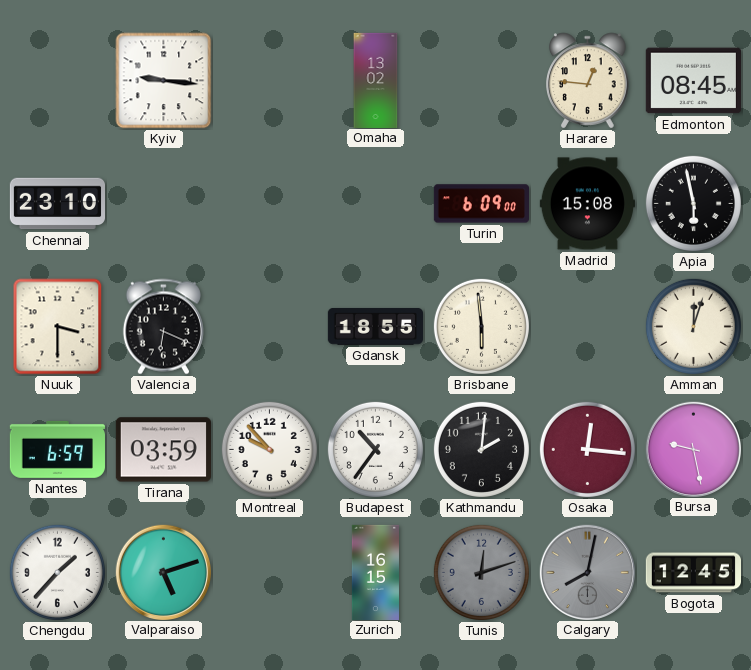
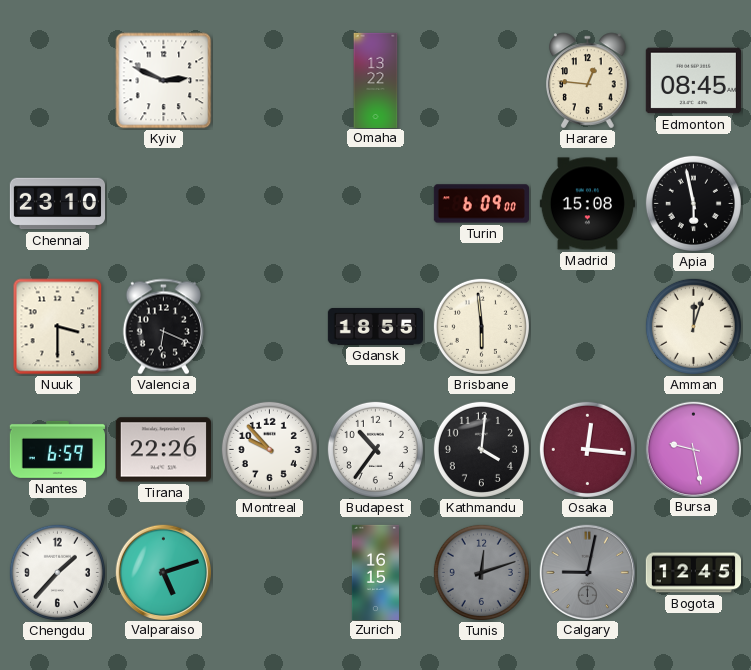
Kyiv: 9:16 -> 2:49
Omaha: 13:02 -> 13:22
Tirana: 03:59 -> 22:26
Kathmandu: 2:01 -> 4:01
Calgary: 8:02 -> 9:02
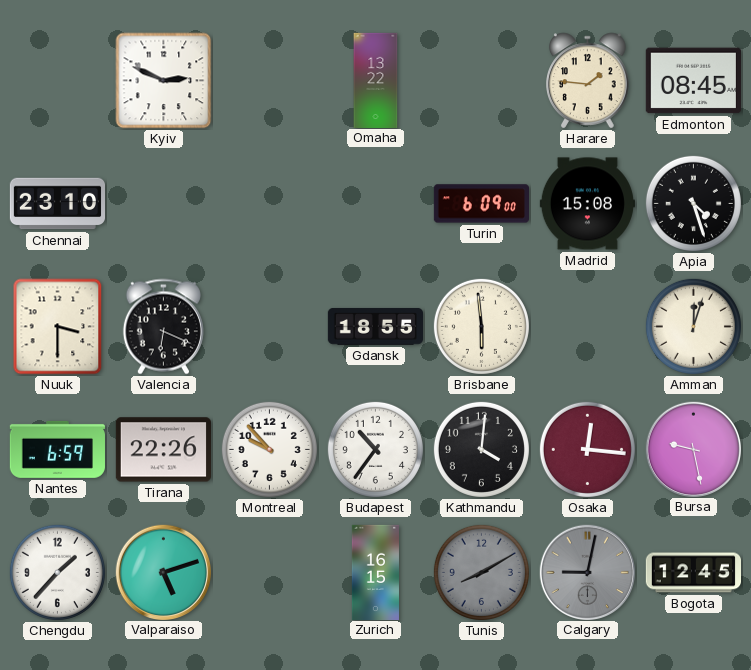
Harare: 12:46 -> 1:46
Apia: 5:58 -> 4:27
Tunis: 12:12 -> 8:10
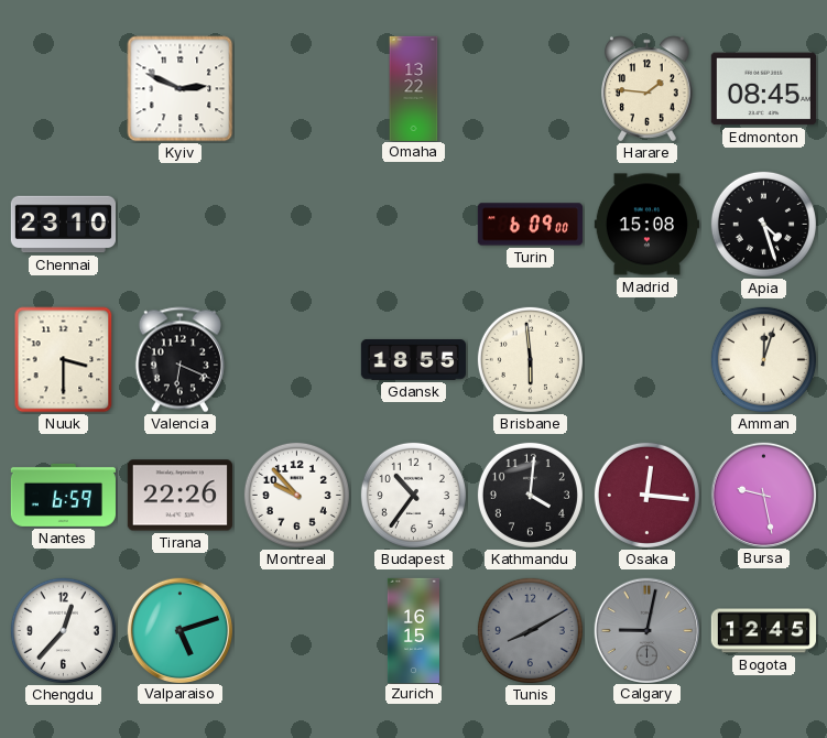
Chengdu: 1:37 -> 12:37
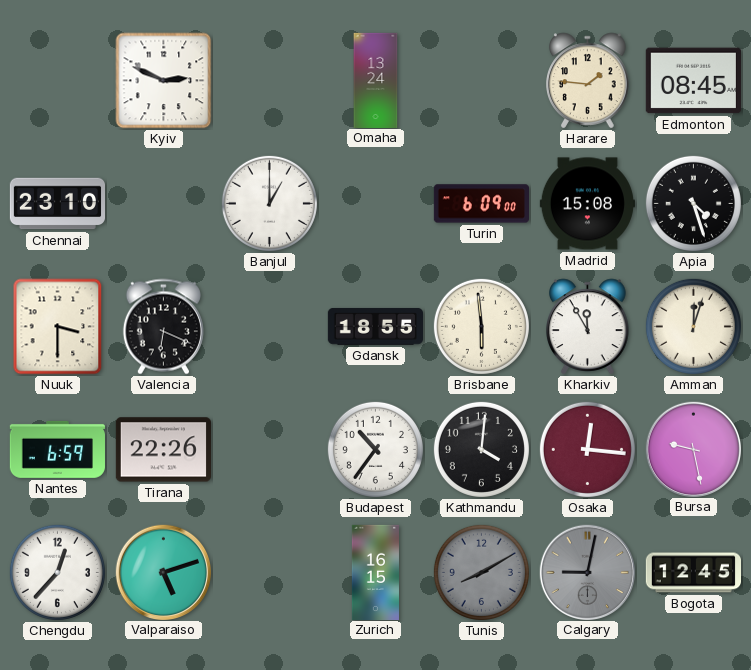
Omaha: 13:22 -> 13:24
Banjul: none -> 1:00
Kharkiv: none -> 11:55
Montreal: 9:53 -> none
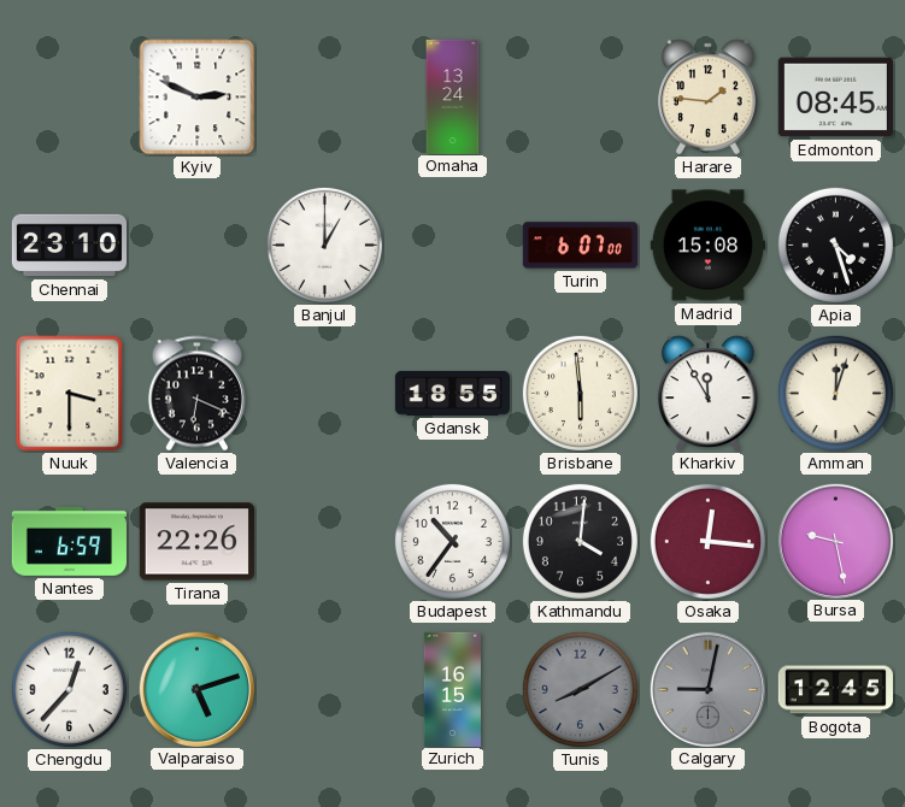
Turin: 6:09 -> 6:07
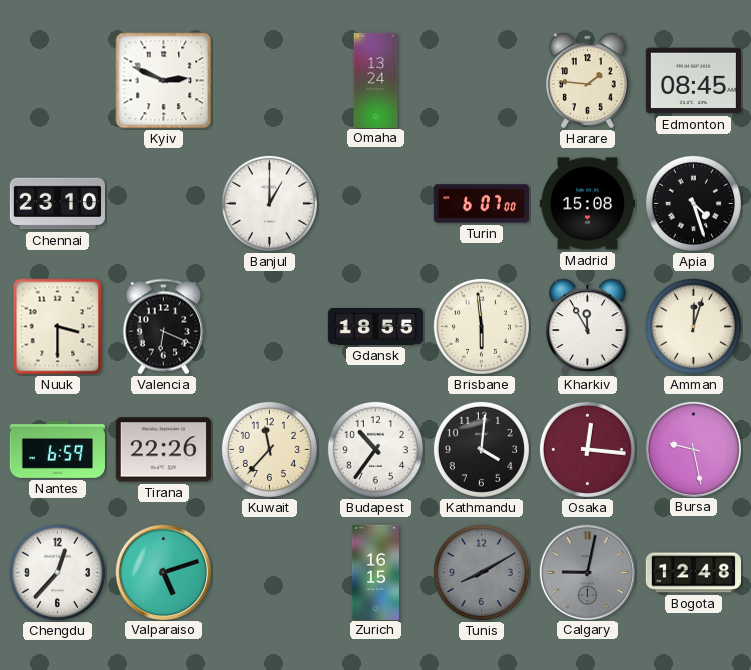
Kuwait: none -> 11:37
Bogota: 12:45 -> 12:48
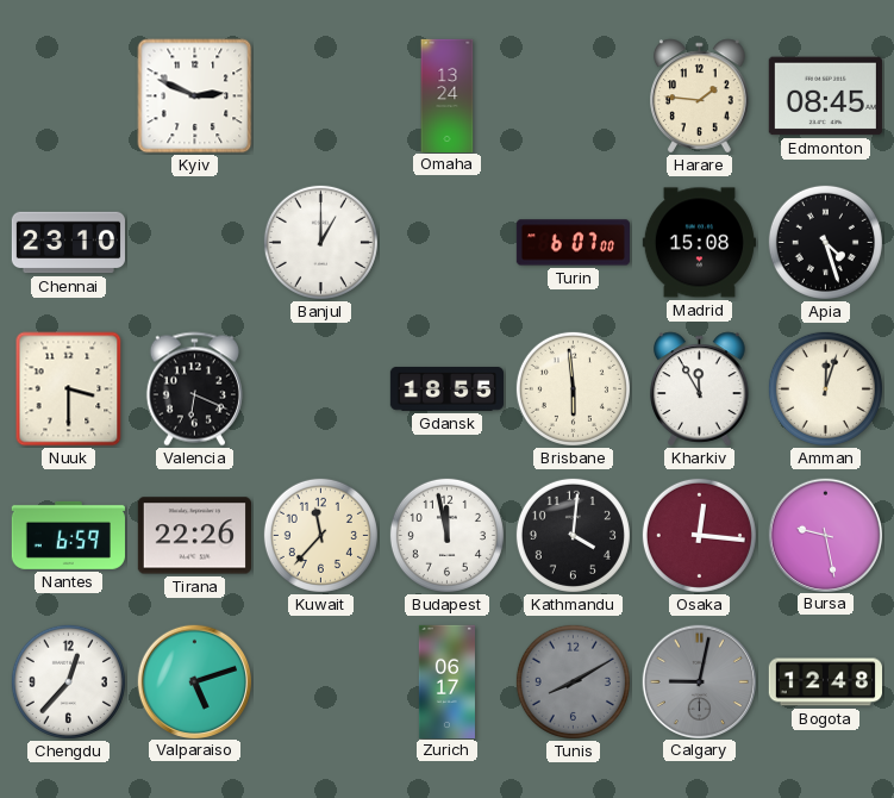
Budapest: 10:36 -> 11:58
Zurich: 16:15 -> 06:17
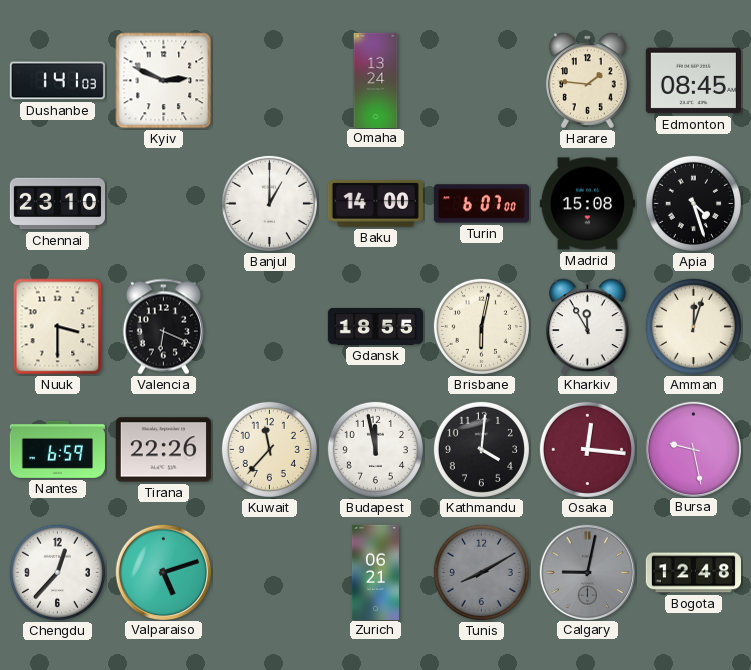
Dushanbe: none -> 1:41
Baku: none -> 14:00
Brisbane: 5:59 -> 6:02
Zurich: 06:17 -> 06:21
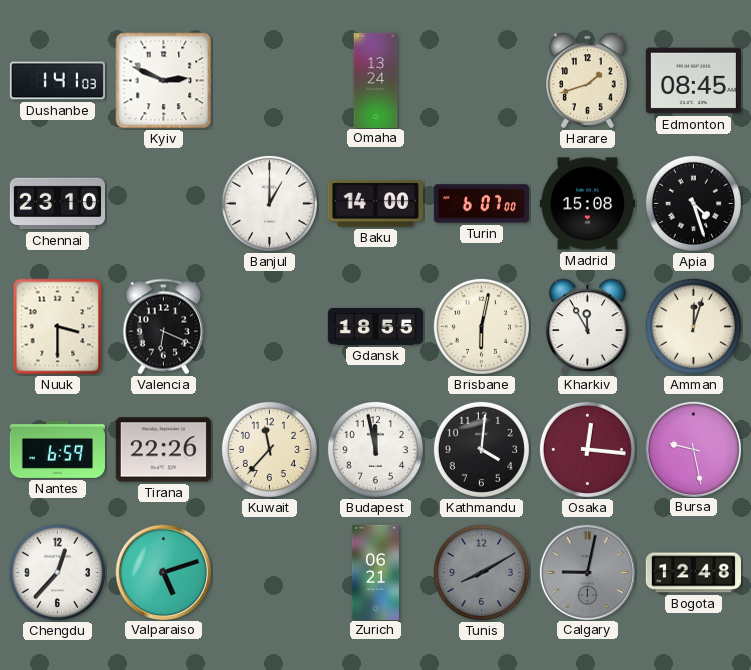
Harare: 1:46 -> 1:42
